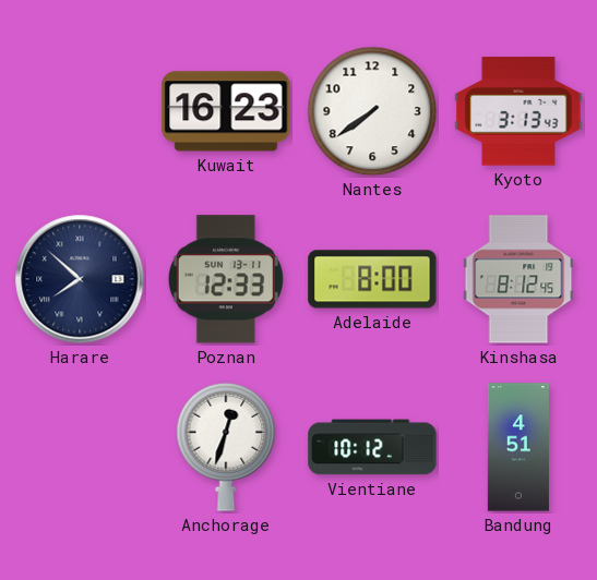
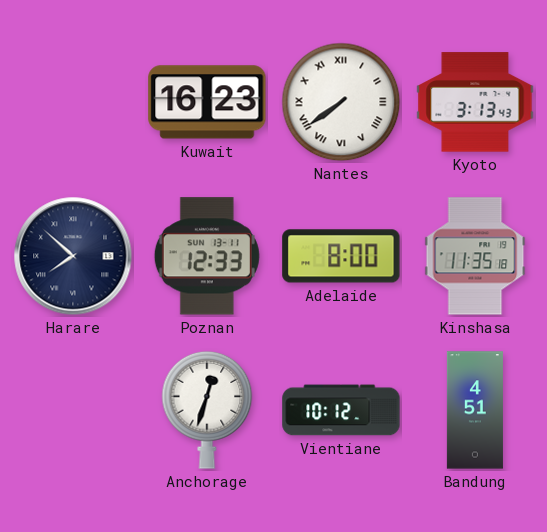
Nantes numerals: Arabic -> Roman
Kinshasa: 8:12 -> 11:35
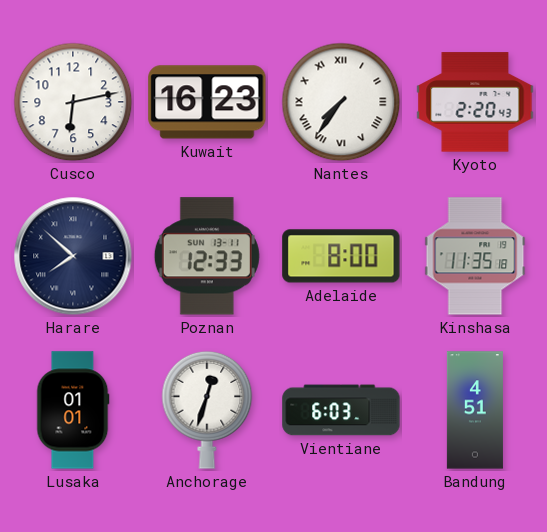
Cusco: none -> 6:13
Nantes: 7:39 -> 7:36
Kyoto: 3:13 -> 2:20
Lusaka: none -> 01:01
Vientiane: 10:12 -> 6:03
